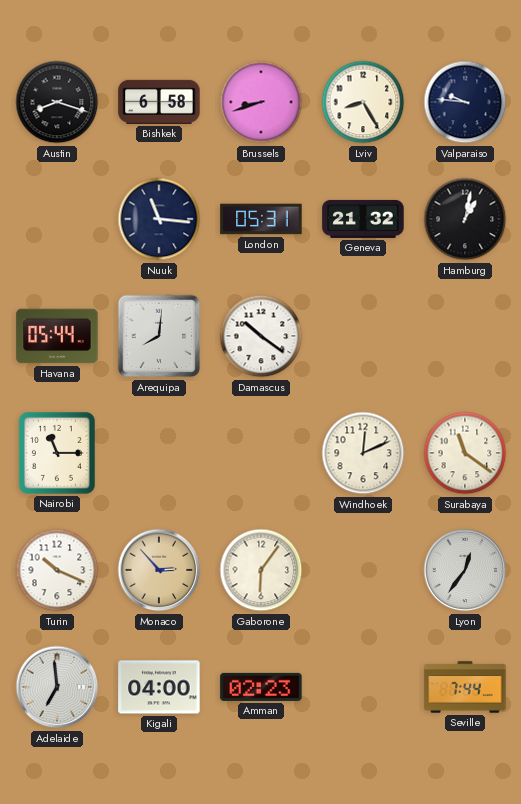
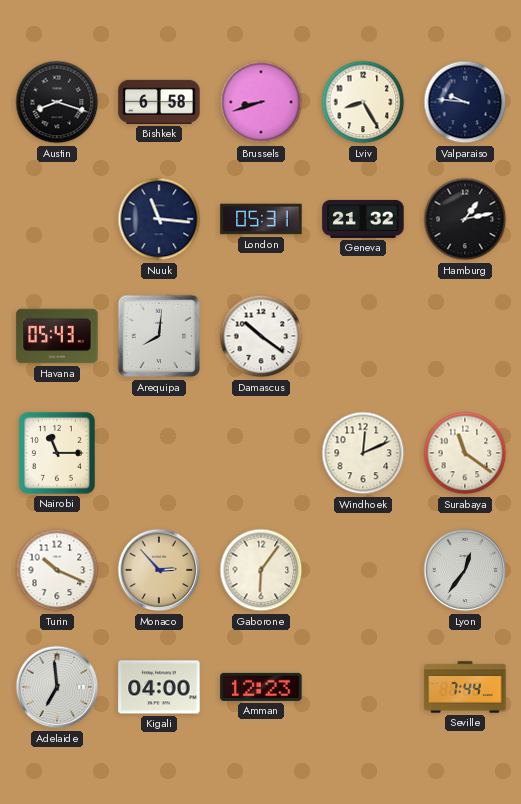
Hamburg: 1:02 -> 1:13
Havana: 05:44 -> 05:43
Amman: 02:23 -> 12:23
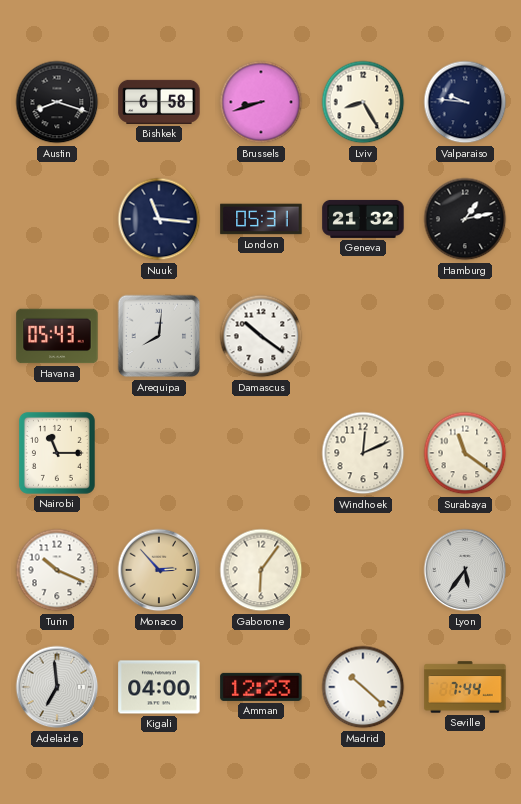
Lyon: 12:36 -> 5:36
Madrid: none -> 10:22
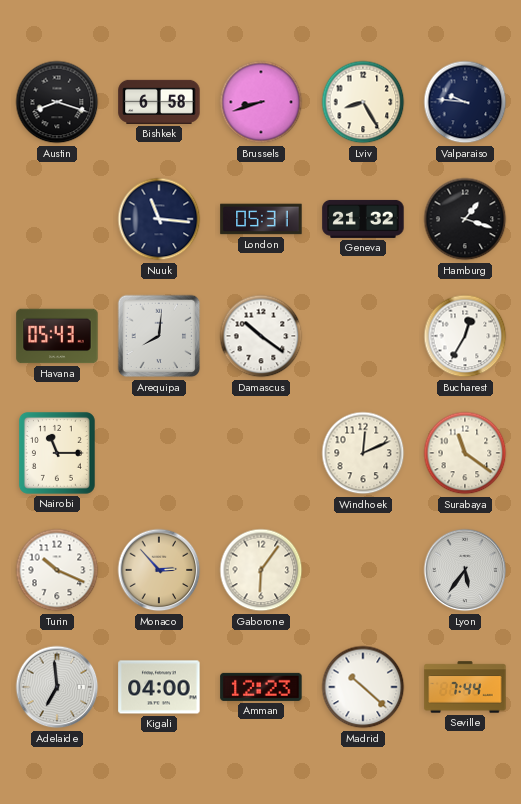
Hamburg: 1:13 -> 1:18
Bucharest: none -> 12:35
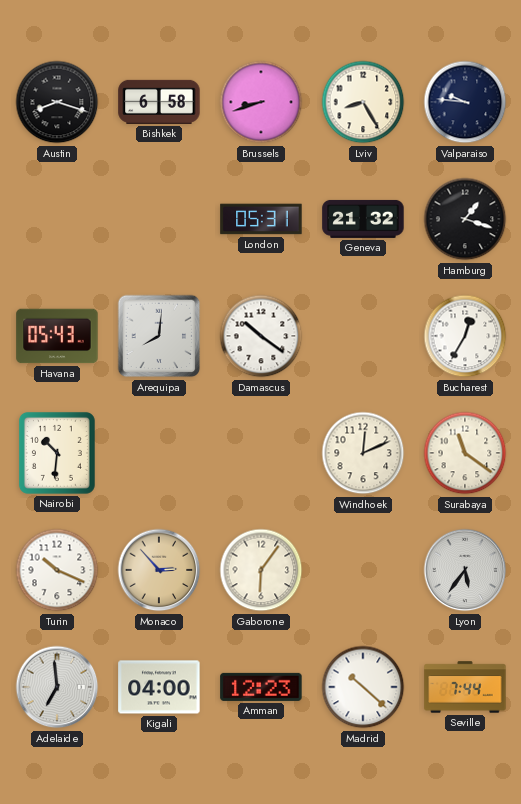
Nuuk: 11:16 -> none
Nairobi: 11:15 -> 10:31
